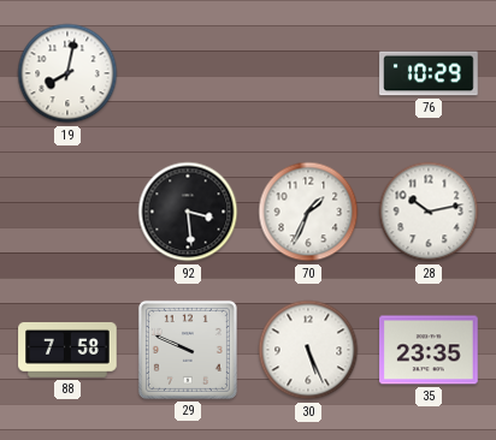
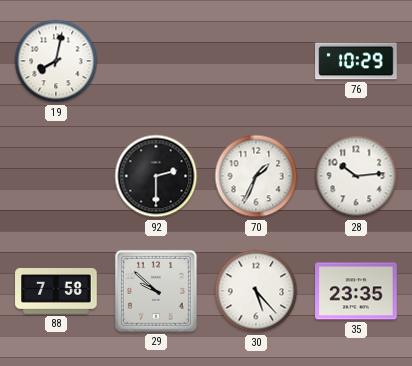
92: 3:29 -> 2:30
28: 10:13 -> 10:14
29: 9:49 -> 9:52
30: 5:26 -> 5:23
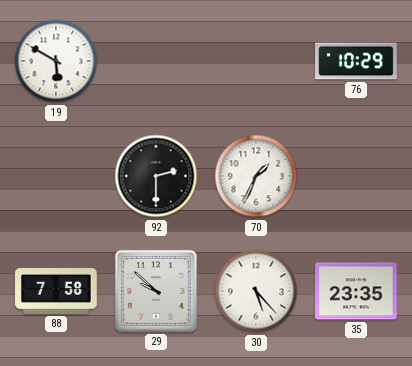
19: 8:02 -> 5:50
28: 10:14 -> none
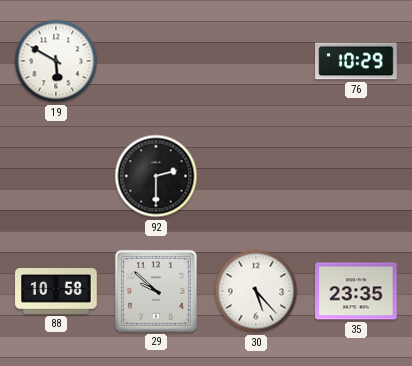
70: 1:34 -> none
88: 7:58 -> 10:58
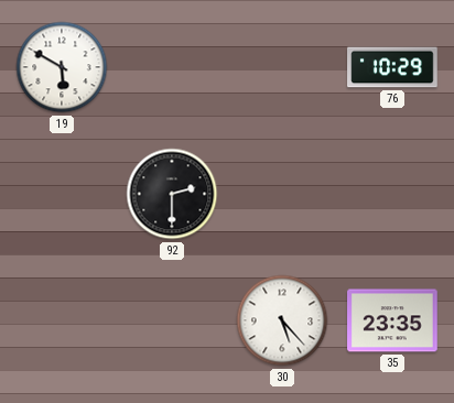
88: 10:58 -> none
29: 9:52 -> none
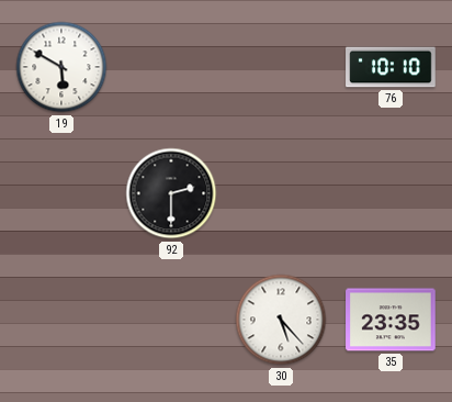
76: 10:29 -> 10:10
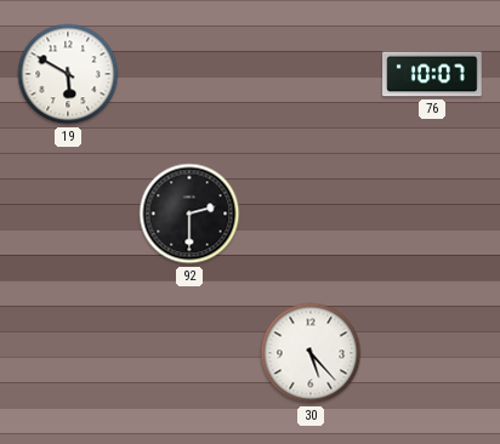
76: 10:10 -> 10:07
35: 23:35 -> none
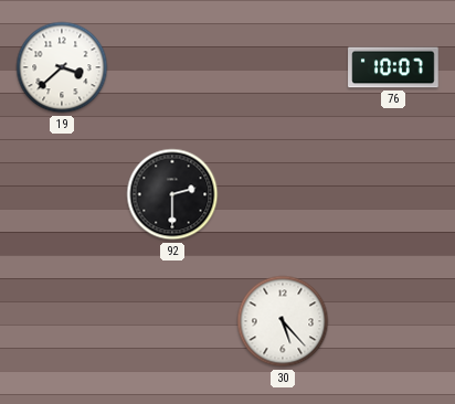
19: 5:50 -> 3:38
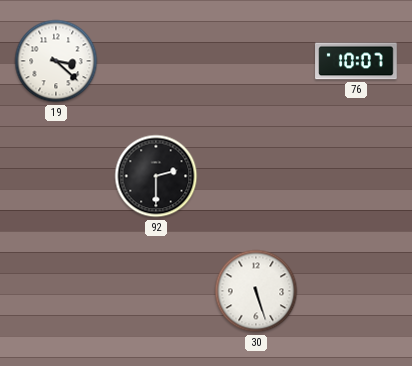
19: 3:38 -> 3:22
30: 5:23 -> 5:27
